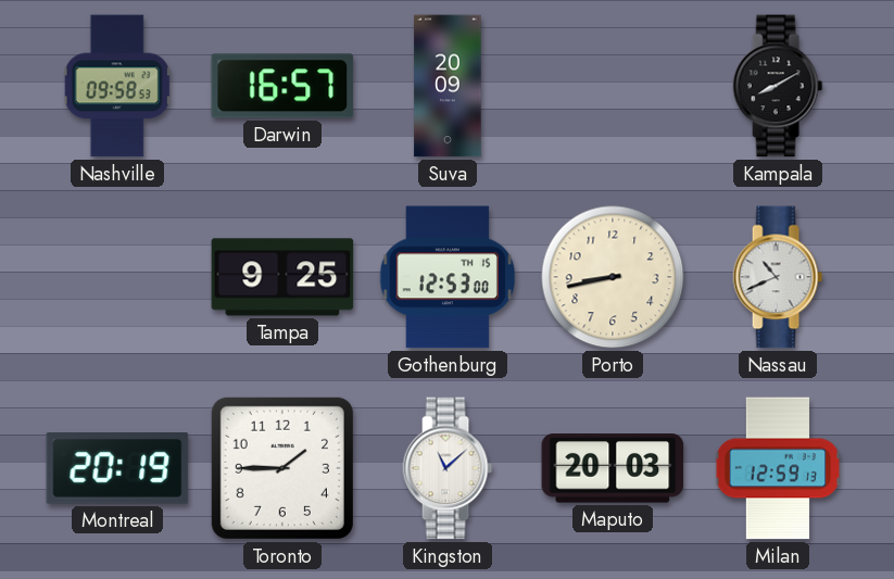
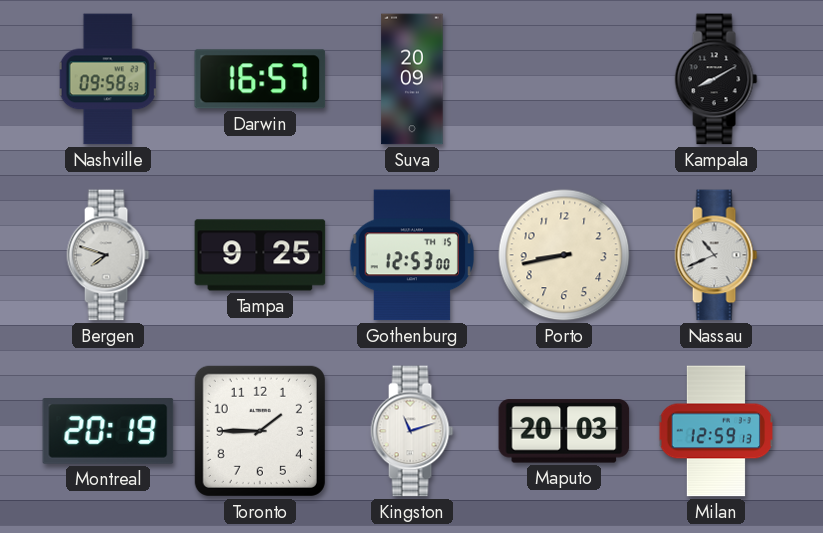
Bergen: none -> 7:48
Kingston: 11:08 -> 11:12
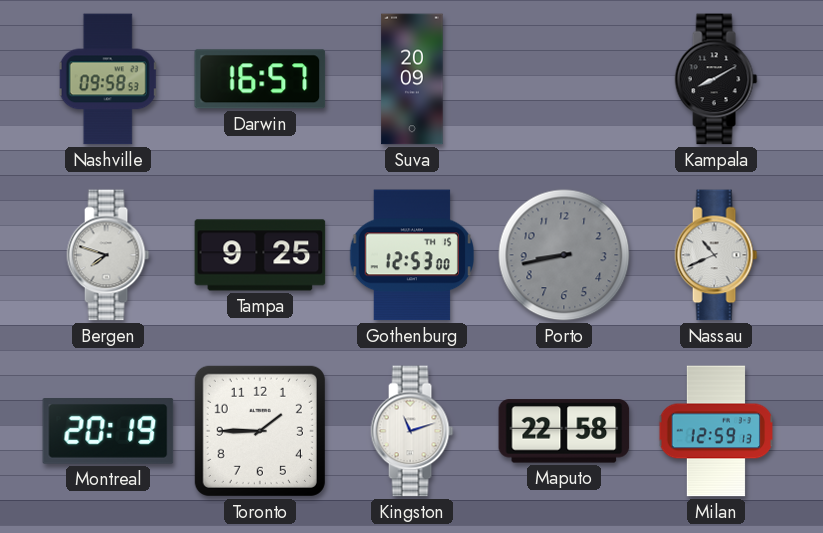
Porto dial: cream -> grey
Maputo: 20:03 -> 22:58
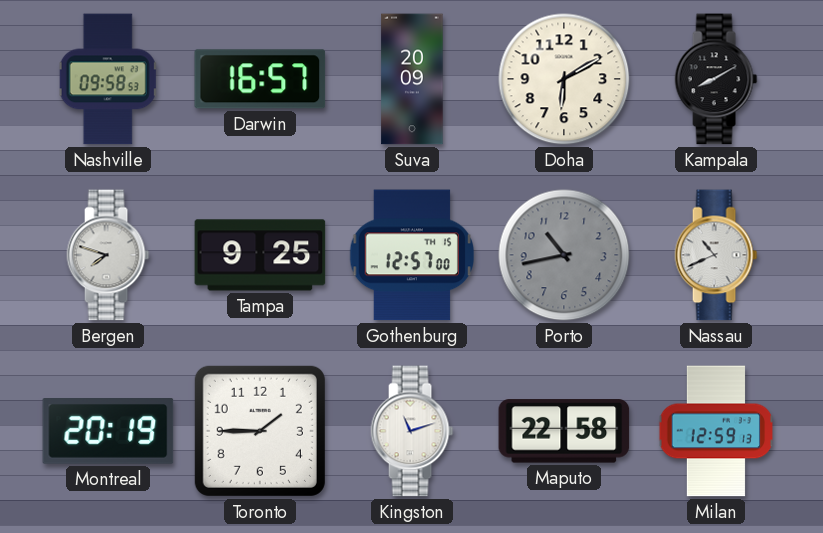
Doha: none -> 6:10
Gothenburg: 12:53 -> 12:57
Porto: 8:43 -> 10:43
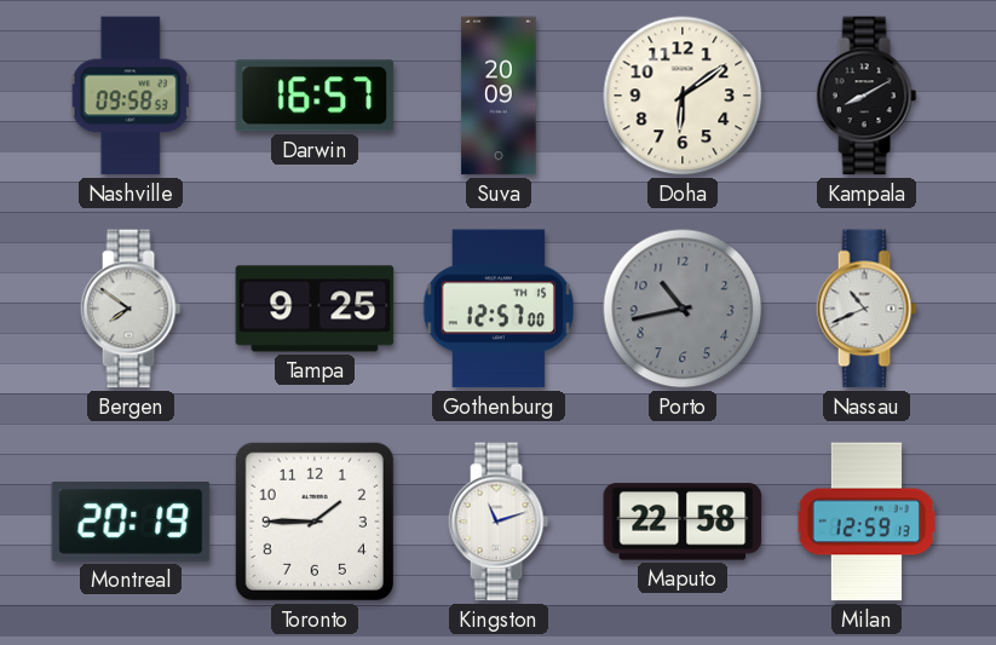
Doha: 6:10 -> 6:09
Bergen: 7:48 -> 7:51
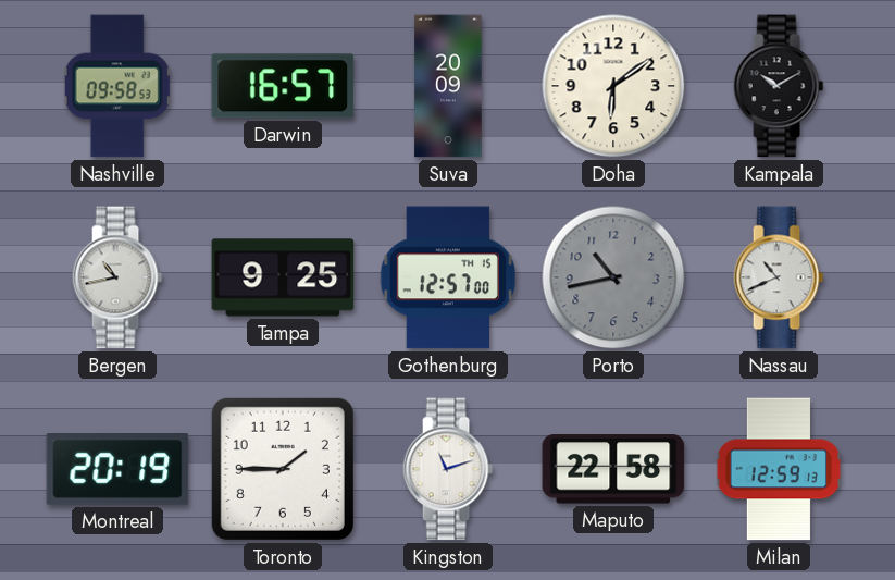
Kampala: 8:10 -> 10:10
Bergen: 7:51 -> 10:43
